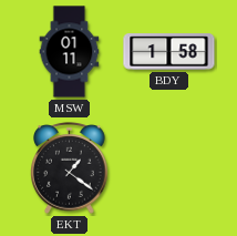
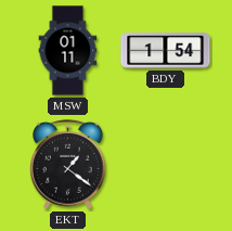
BDY: 1:58 -> 1:54
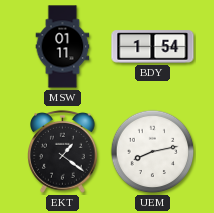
UEM: none -> 8:13
